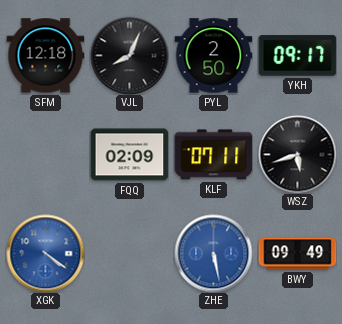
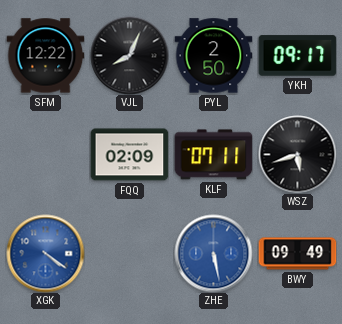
SFM: 12:18 -> 12:22
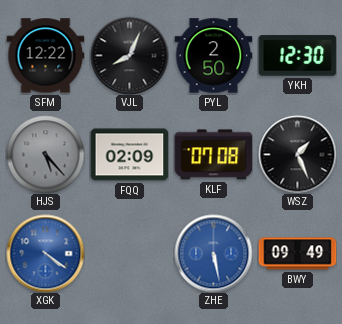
YKH: 09:17 -> 12:30
HJS: none -> 5:23
KLF: 07:11 -> 07:08
WSZ: 5:42 -> 1:26
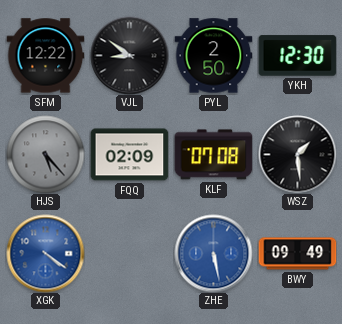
VJL: 8:04 -> 8:51
WSZ: 1:26 -> 1:29
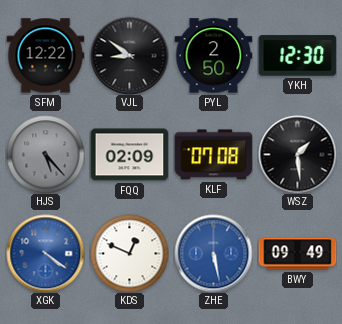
KDS: none -> 12:49
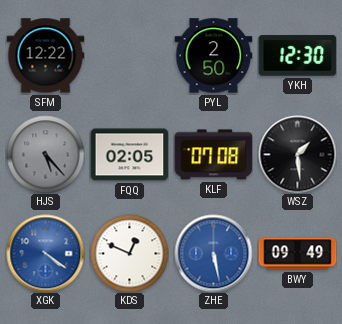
VJL: 8:51 -> none
FQQ: 02:09 -> 02:05
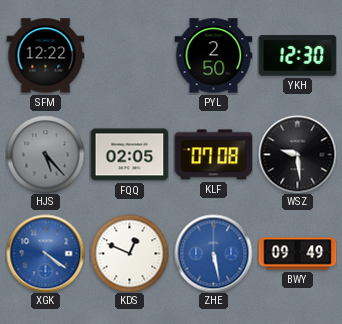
WSZ: 1:29 -> 9:29
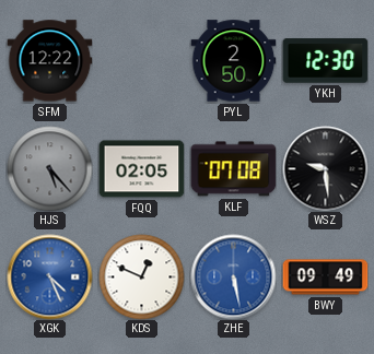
XGK: 4:21 -> 4:26
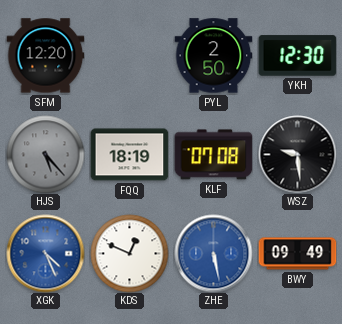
SFM: 12:22 -> 12:20
FQQ: 02:05 -> 18:19
